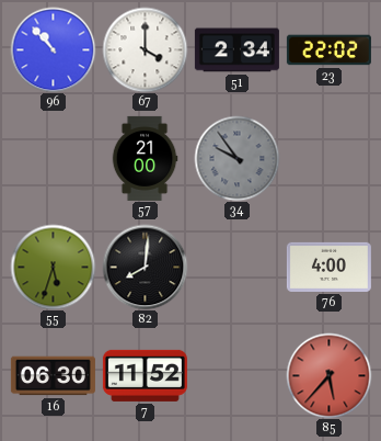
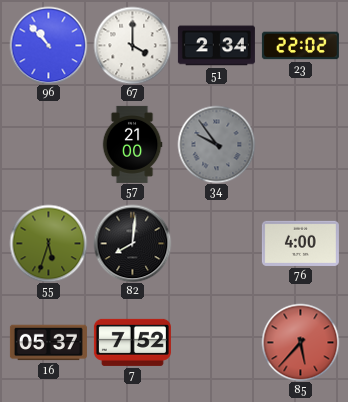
16: 06:30 -> 05:37
7: 11:52 -> 7:52
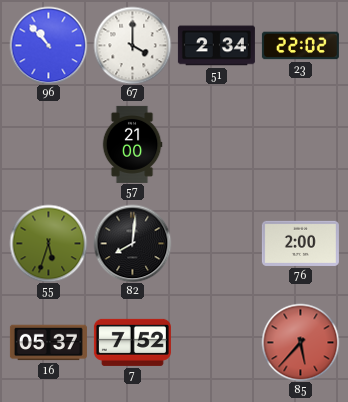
34: 9:54 -> none
76: 4:00 -> 2:00
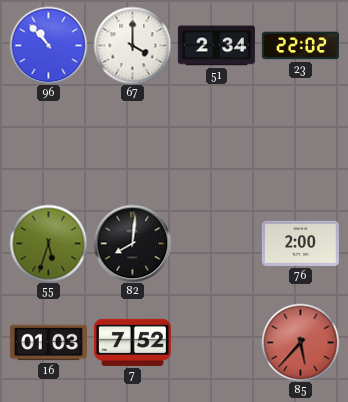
57: 21:00 -> none
16: 05:37 -> 01:03
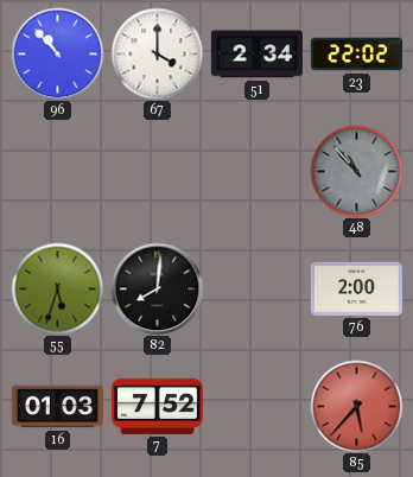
48: none -> 10:53
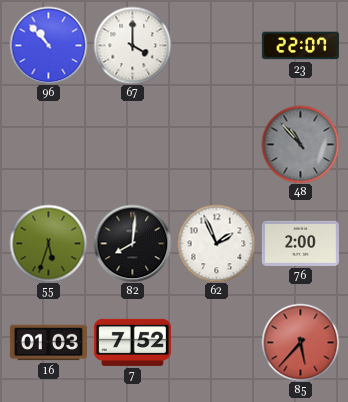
51: 2:34 -> none
23: 22:02 -> 22:07
62: none -> 1:56
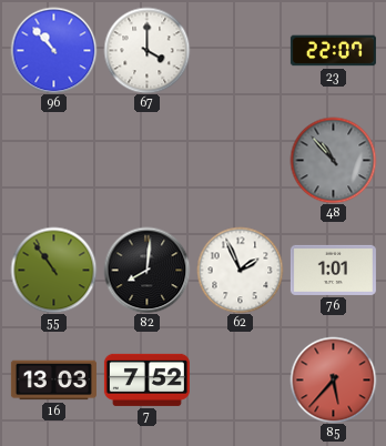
55: 5:33 -> 10:54
76: 2:00 -> 1:01
16: 01:03 -> 13:03
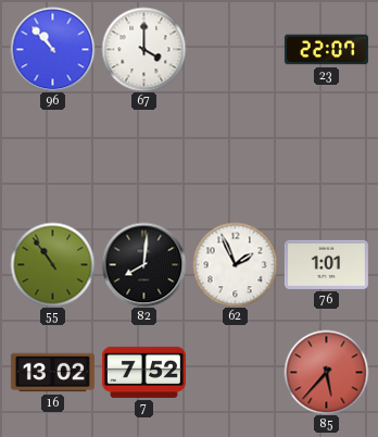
48: 10:53 -> none
16: 13:03 -> 13:02
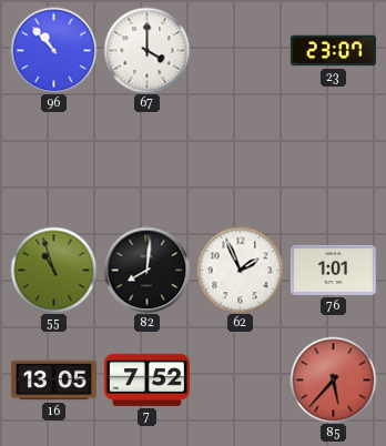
23: 22:07 -> 23:07
55: 10:54 -> 10:57
16: 13:02 -> 13:05
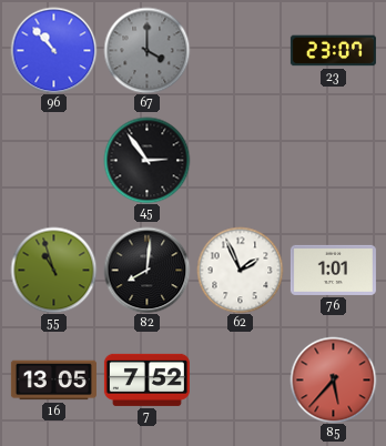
67 dial: white -> grey
45: none -> 2:54
